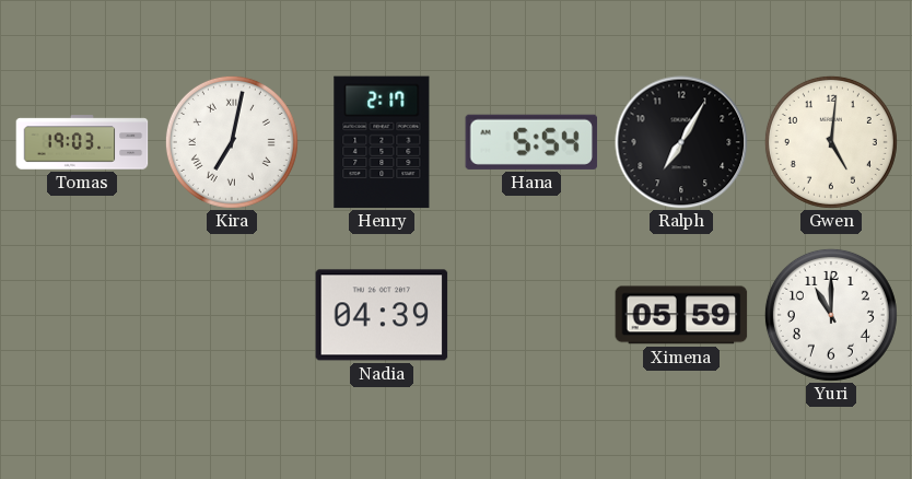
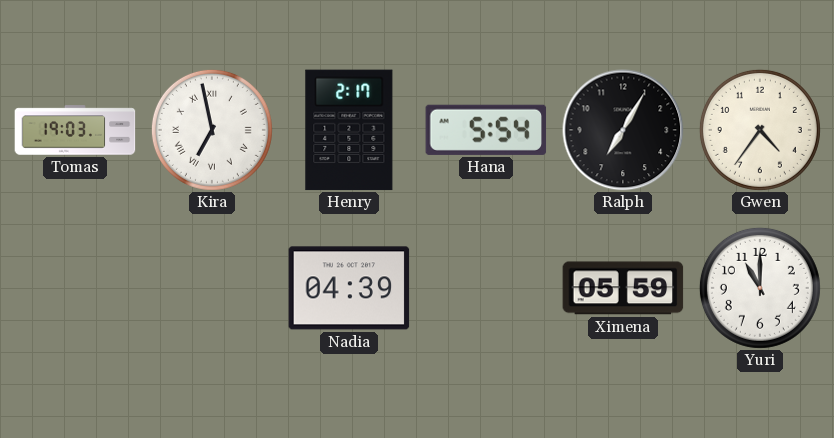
Kira: 7:02 -> 6:58
Gwen: 5:01 -> 4:36
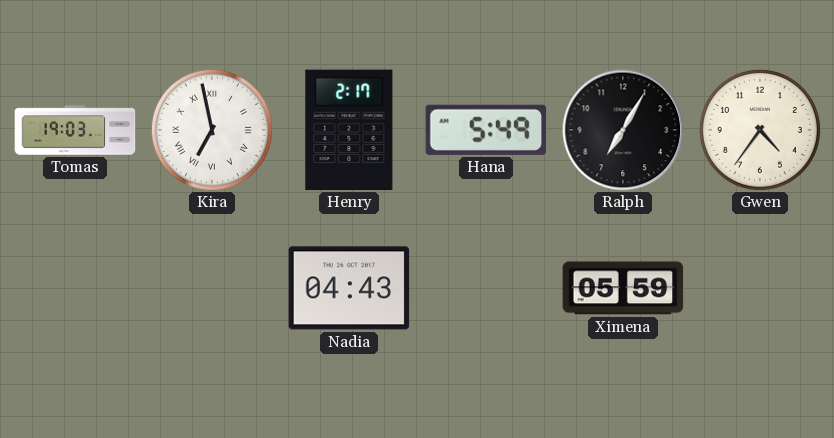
Hana: 5:54 -> 5:49
Nadia: 04:39 -> 04:43
Yuri: 11:00 -> none
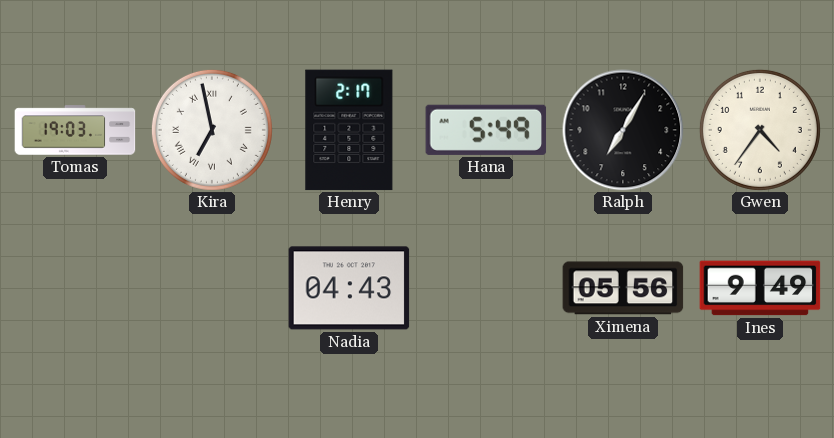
Ximena: 05:59 -> 05:56
Ines: none -> 9:49
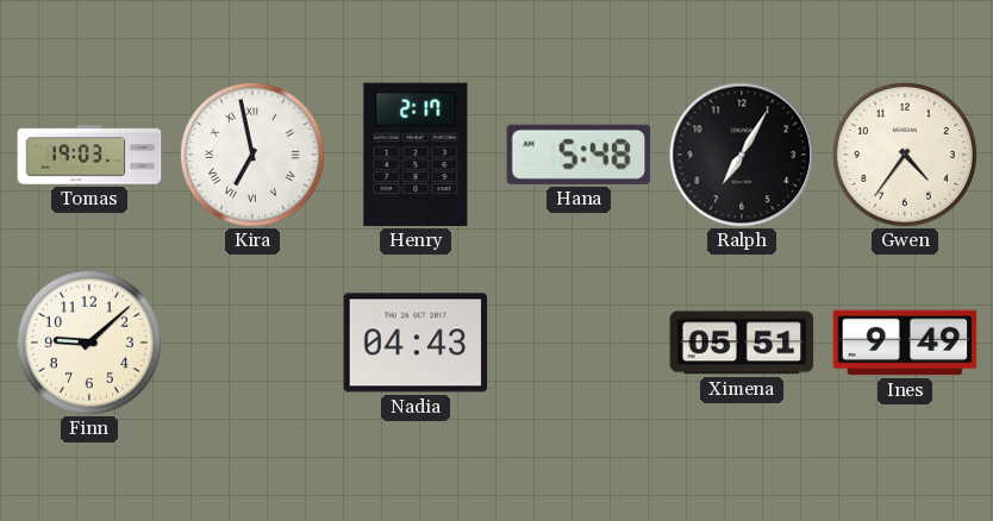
Hana: 5:49 -> 5:48
Finn: none -> 9:08
Ximena: 05:56 -> 05:51
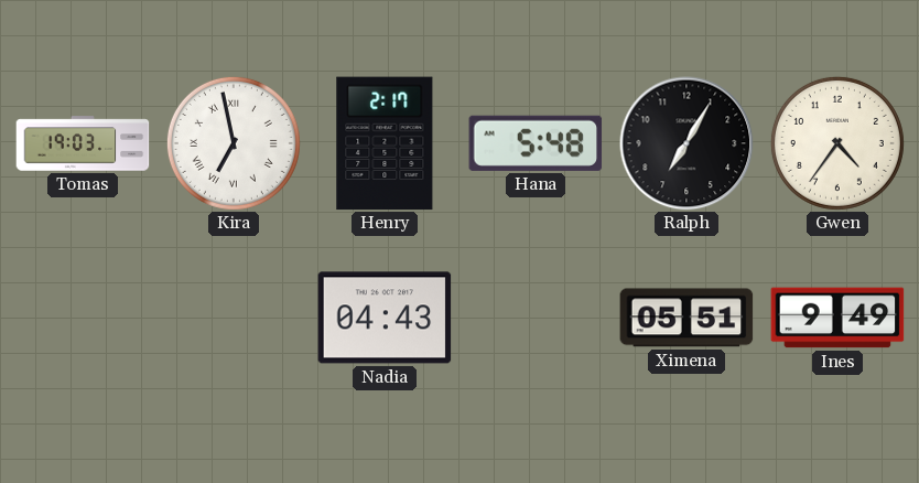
Finn: 9:08 -> none
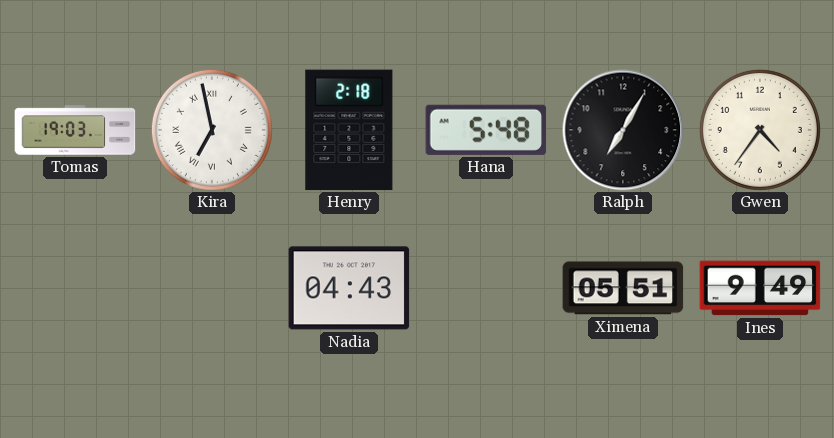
Henry: 2:17 -> 2:18
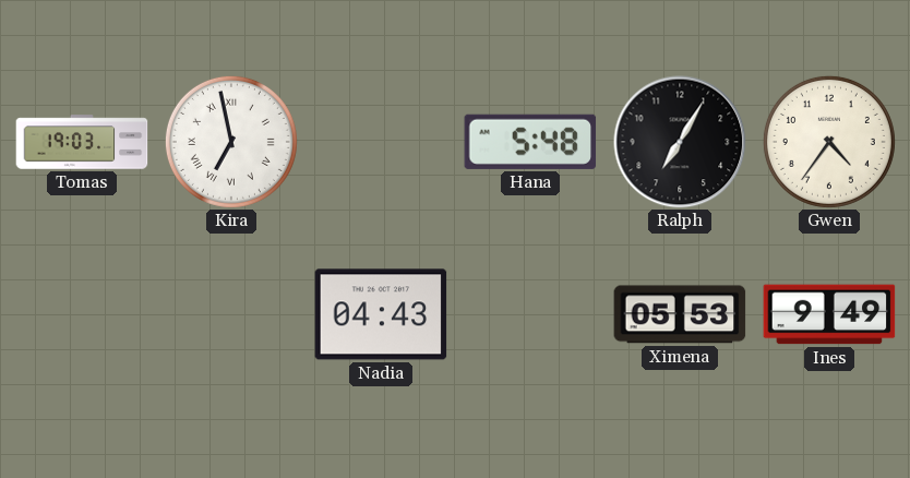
Henry: 2:18 -> none
Ximena: 05:51 -> 05:53
